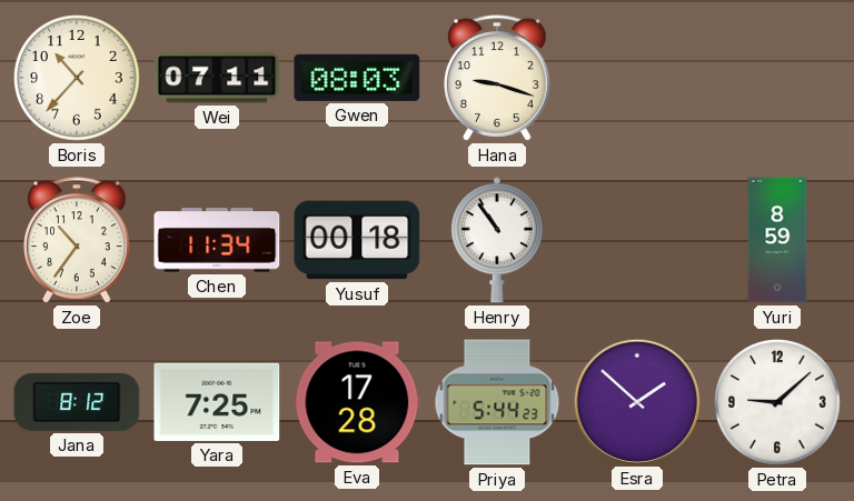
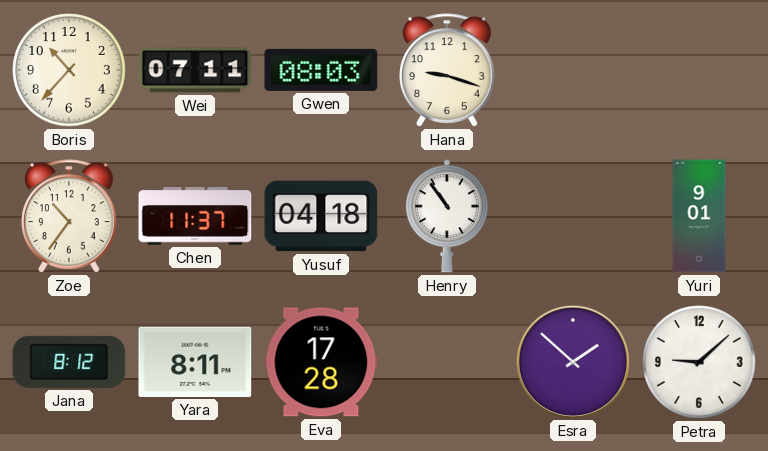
Chen: 11:34 -> 11:37
Yusuf: 00:18 -> 04:18
Yuri: 8:59 -> 9:01
Yara: 7:25 -> 8:11
Priya: 5:44 -> none
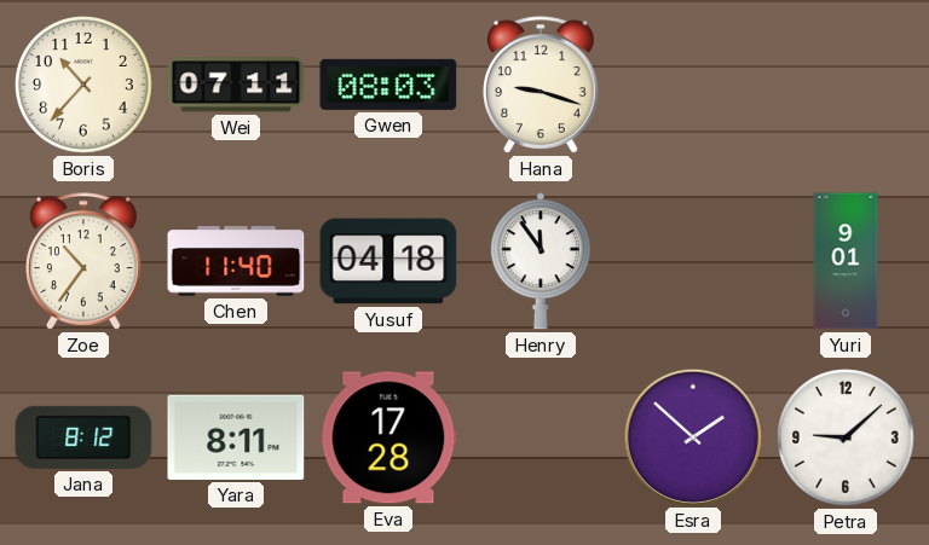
Chen: 11:37 -> 11:40
Henry: 10:54 -> 11:54
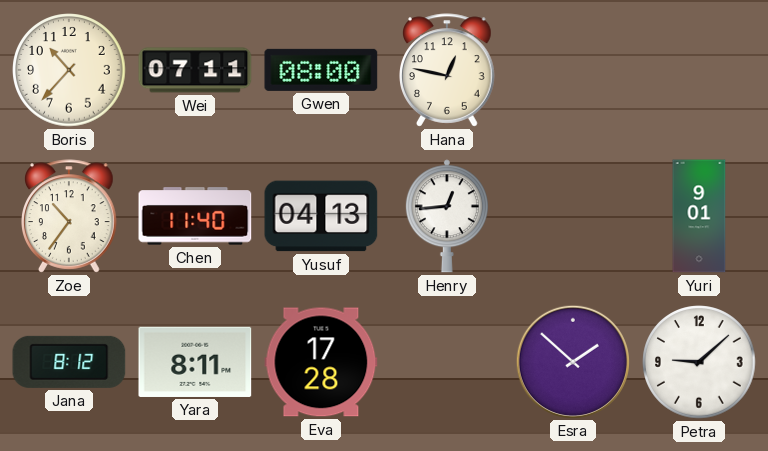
Gwen: 08:03 -> 08:00
Hana: 9:18 -> 12:47
Yusuf: 04:18 -> 04:13
Henry: 11:54 -> 12:44
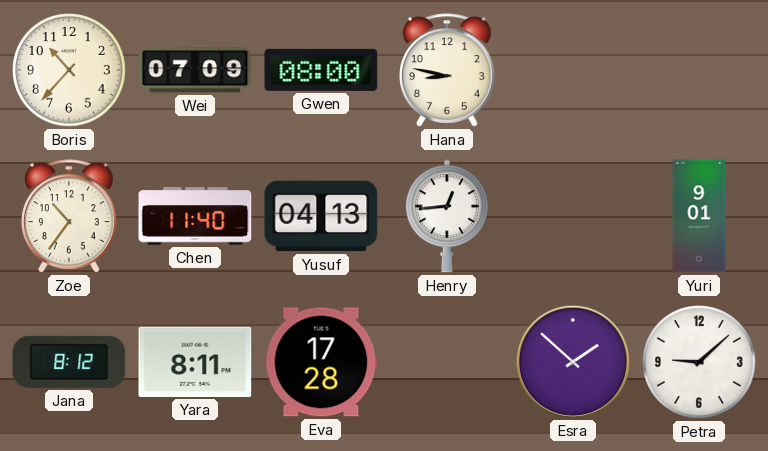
Wei: 07:11 -> 07:09
Hana: 12:47 -> 8:47
